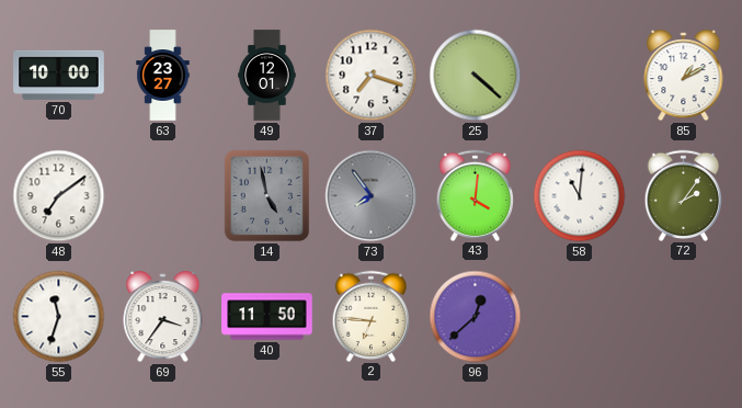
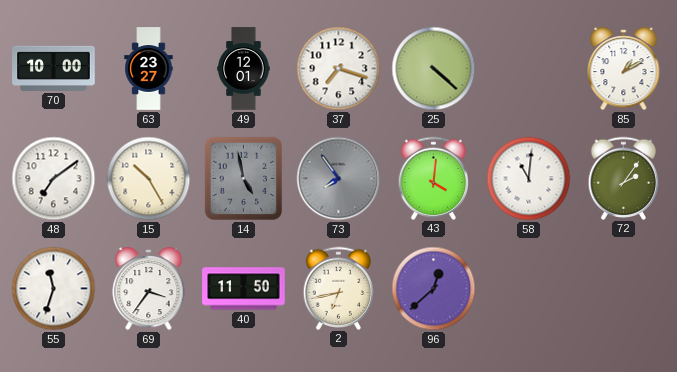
15: none -> 10:25
2: 6:46 -> 6:43
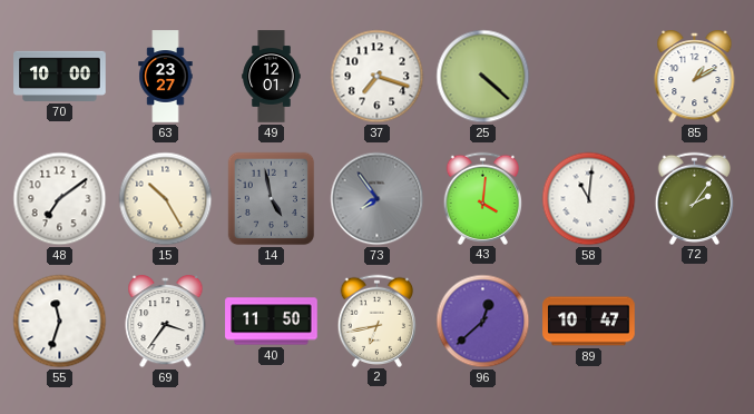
89: none -> 10:47
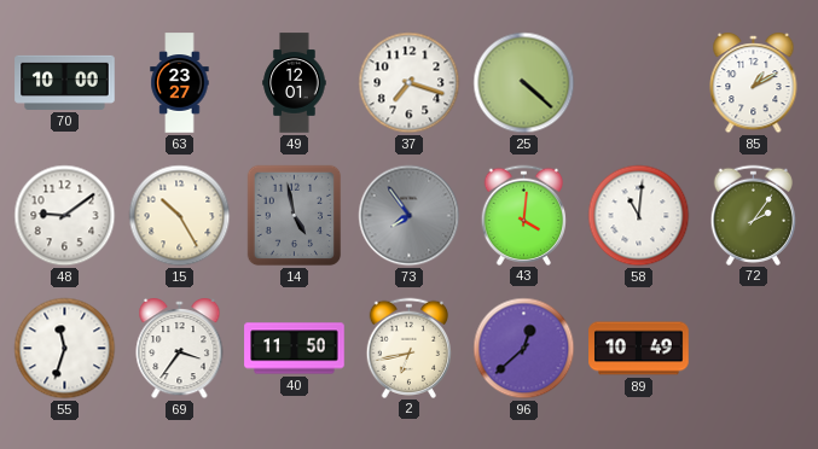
48: 7:09 -> 9:09
89: 10:47 -> 10:49
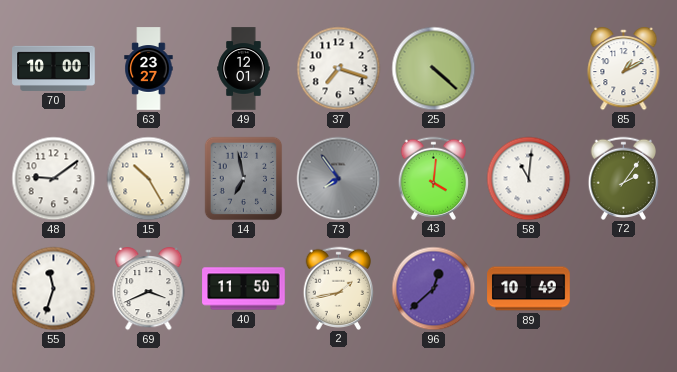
14: 4:58 -> 6:58
69: 3:36 -> 3:41
2: 6:43 -> 1:43
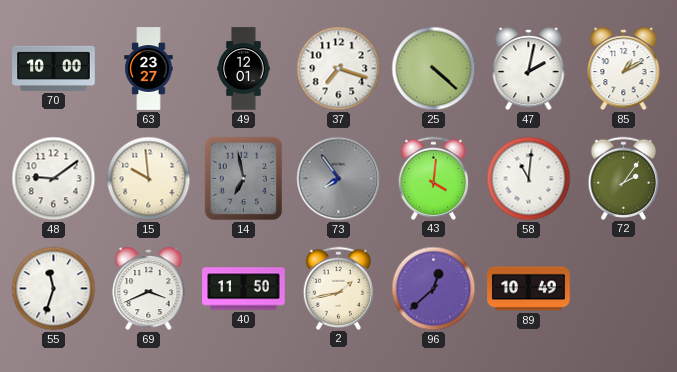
47: none -> 2:02
15: 10:25 -> 9:59
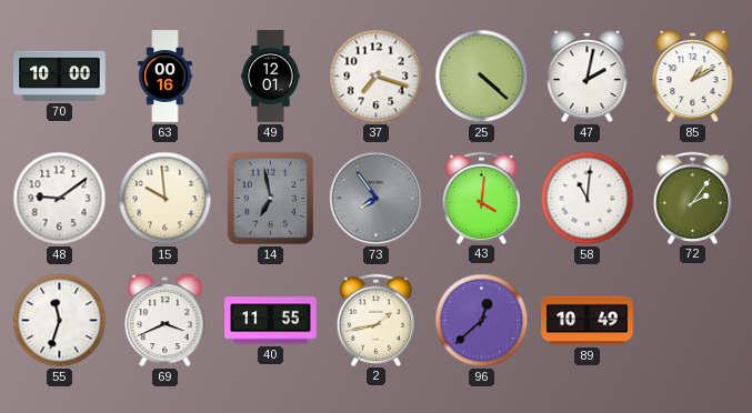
63: 23:27 -> 00:16
40: 11:50 -> 11:55
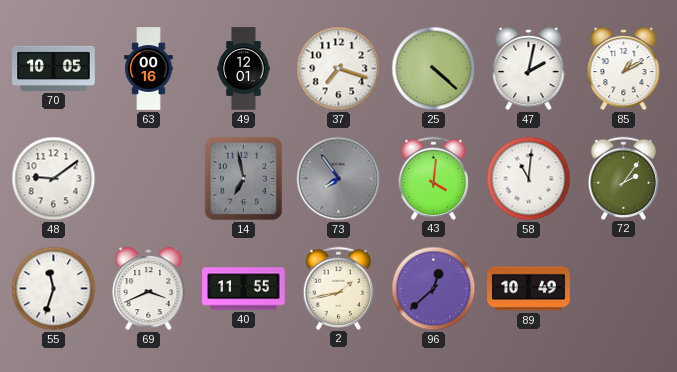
70: 10:00 -> 10:05
15: 9:59 -> none
